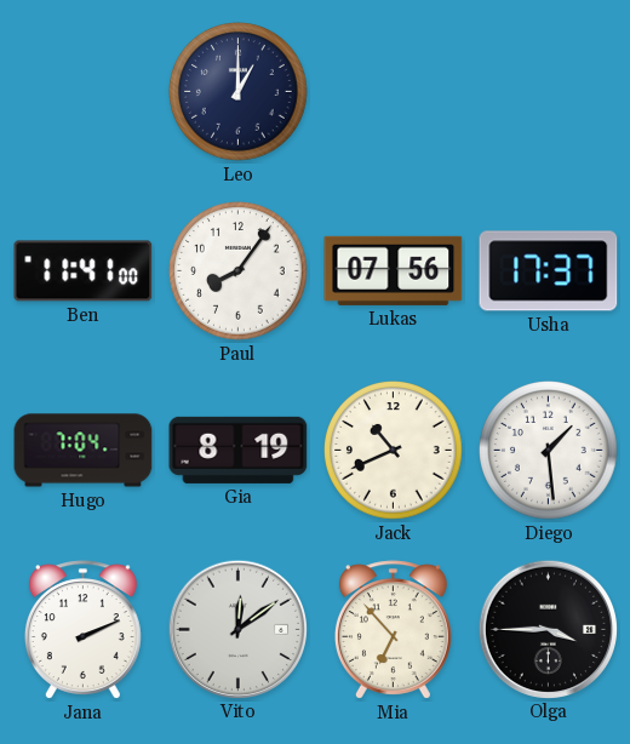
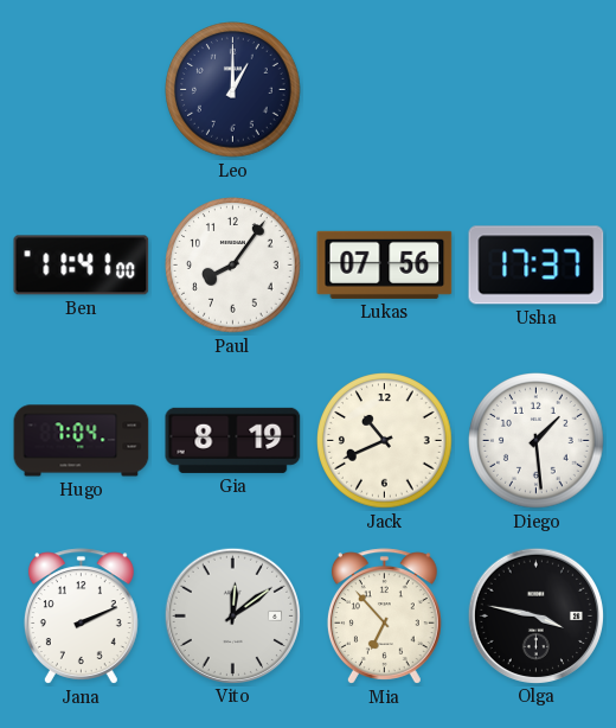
Olga: 3:45 -> 3:47
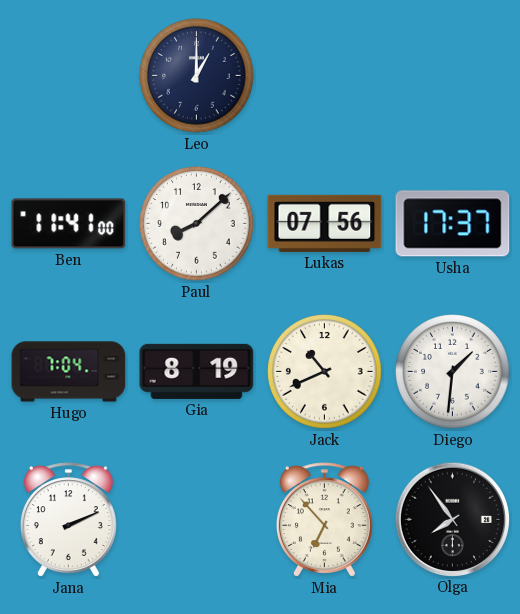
Paul: 8:06 -> 8:08
Diego: 1:29 -> 1:31
Vito: 12:09 -> none
Olga: 3:47 -> 7:54
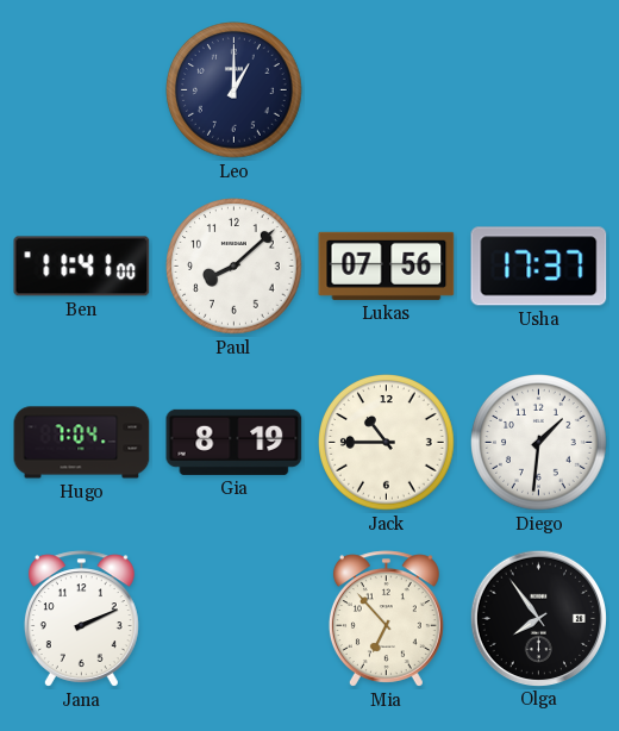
Jack: 10:41 -> 10:45
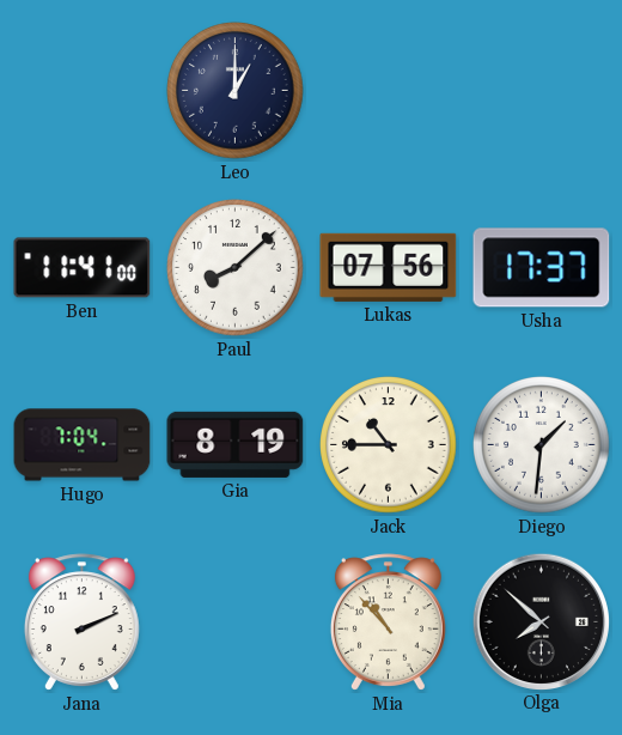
Mia: 6:53 -> 10:53
Olga: 7:54 -> 7:52
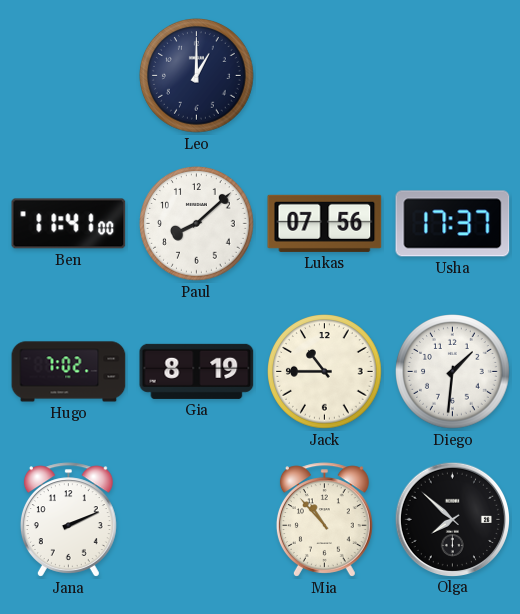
Hugo: 7:04 -> 7:02
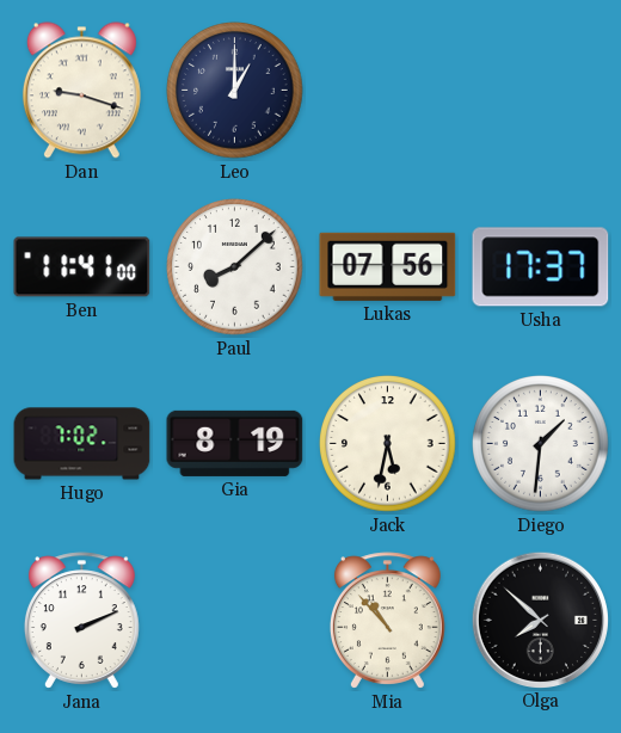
Dan: none -> 9:18
Jack: 10:45 -> 5:32
